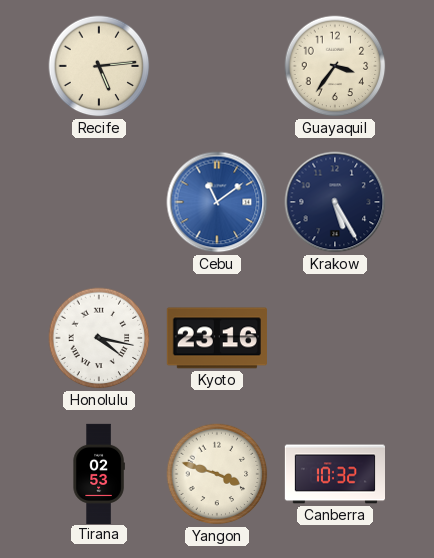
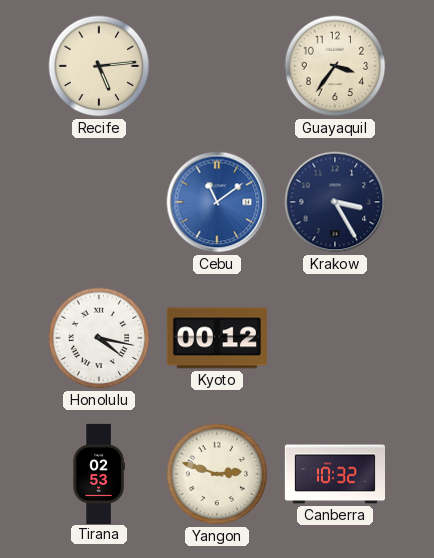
Krakow: 5:25 -> 3:25
Kyoto: 23:16 -> 00:12
Yangon: 3:48 -> 2:48
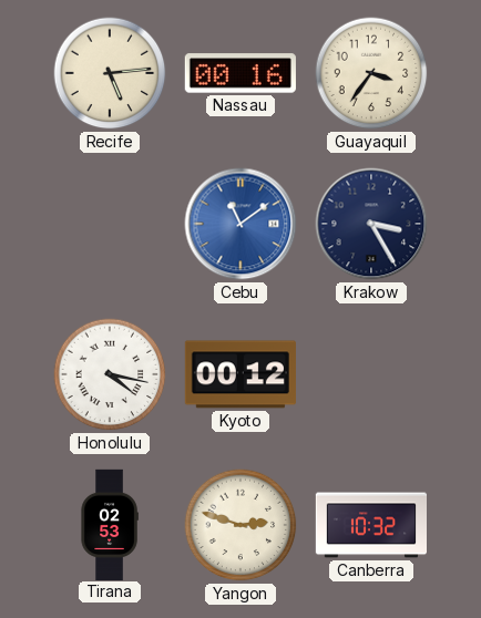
Nassau: none -> 00:16
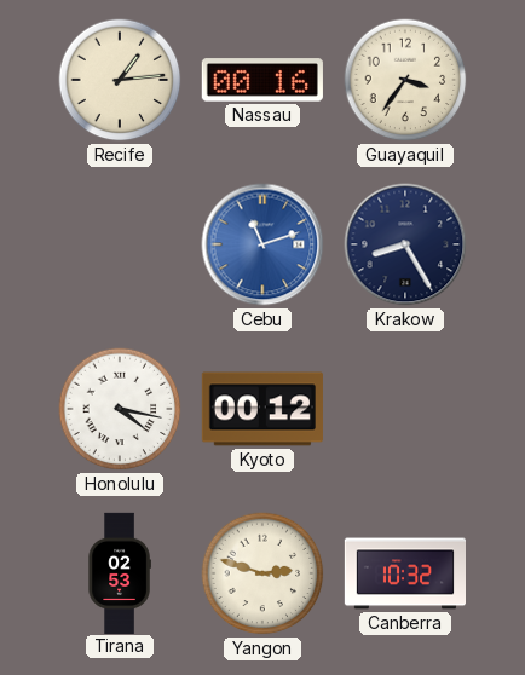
Recife: 5:14 -> 1:14
Cebu: 11:09 -> 11:12
Krakow: 3:25 -> 8:25
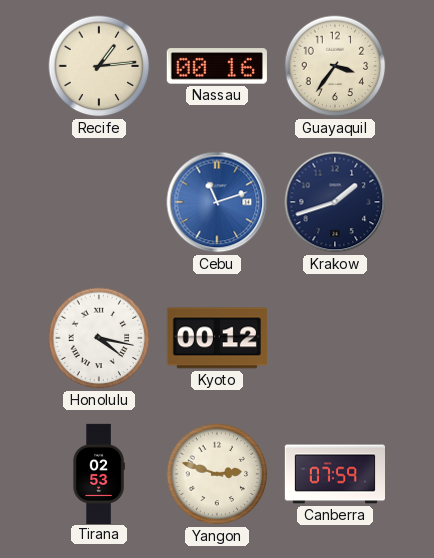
Krakow: 8:25 -> 1:42
Canberra: 10:32 -> 07:59
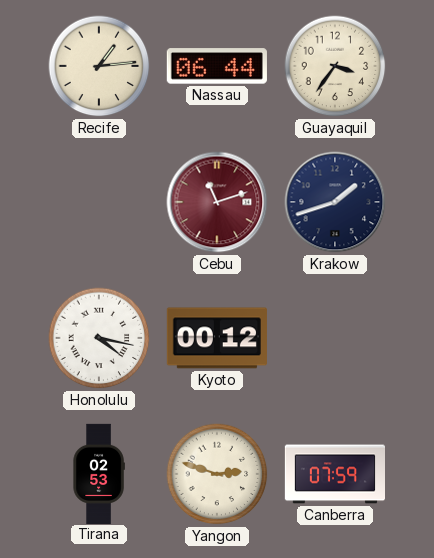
Nassau: 00:16 -> 06:44
Cebu dial: blue -> burgundy
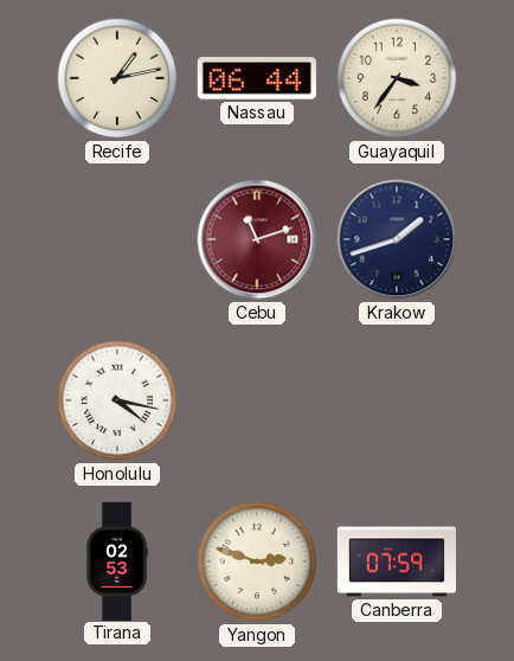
Recife: 1:14 -> 1:13
Kyoto: 00:12 -> none
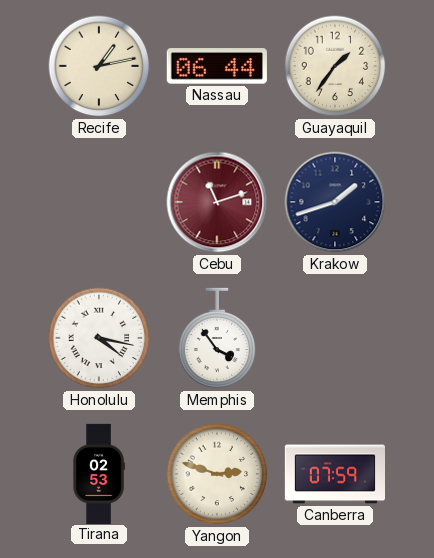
Guayaquil: 3:36 -> 1:36
Memphis: none -> 3:54
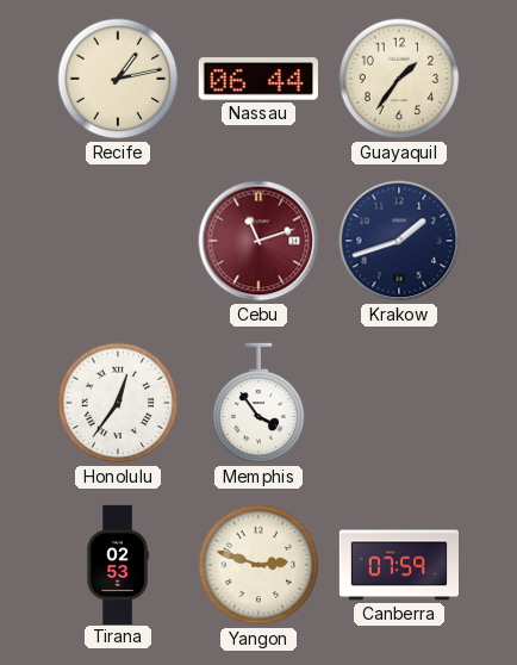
Honolulu: 4:17 -> 12:36
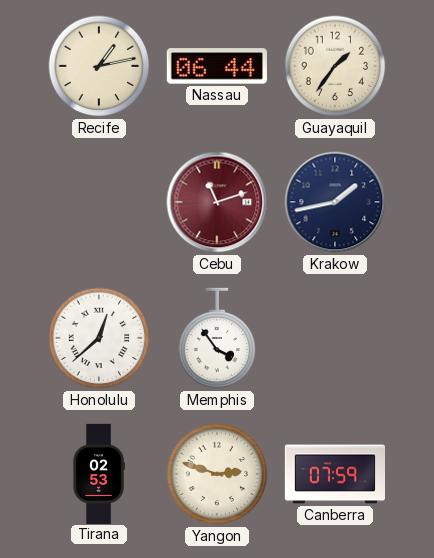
Krakow: 1:42 -> 1:43
Honolulu: 12:36 -> 12:38
